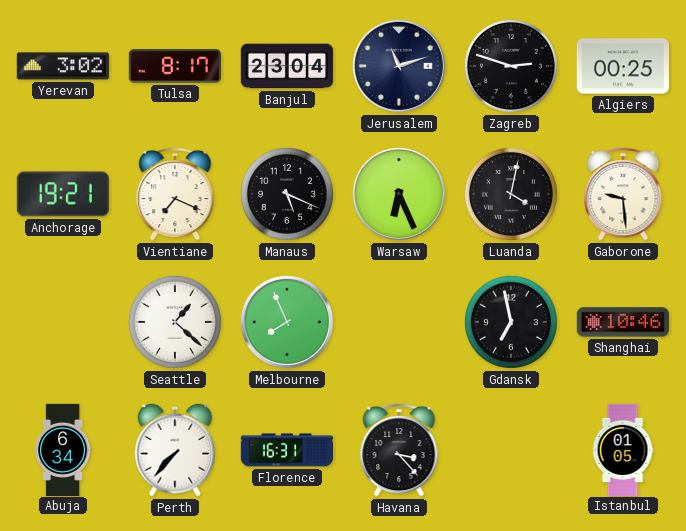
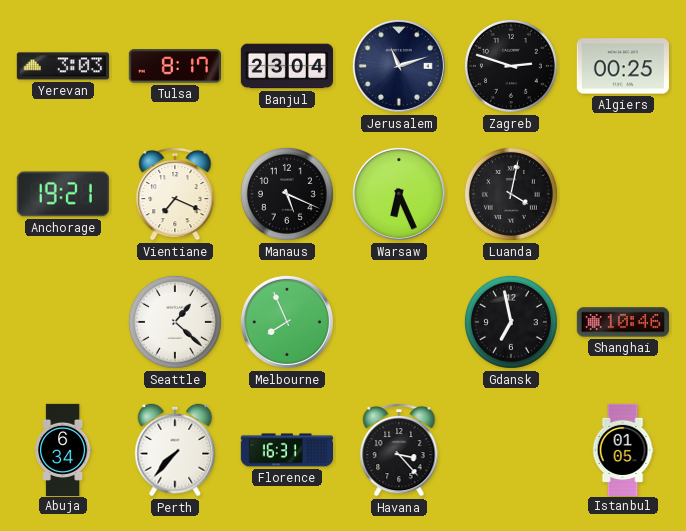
Yerevan: 3:02 -> 3:03
Gaborone: 9:29 -> none
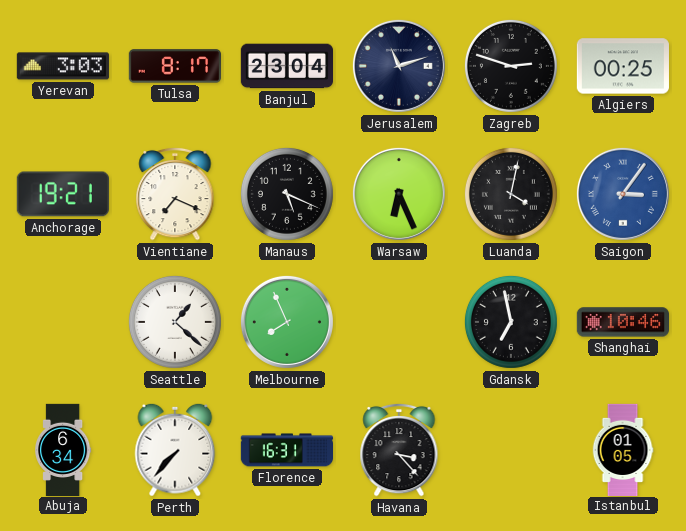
Saigon: none -> 3:06
